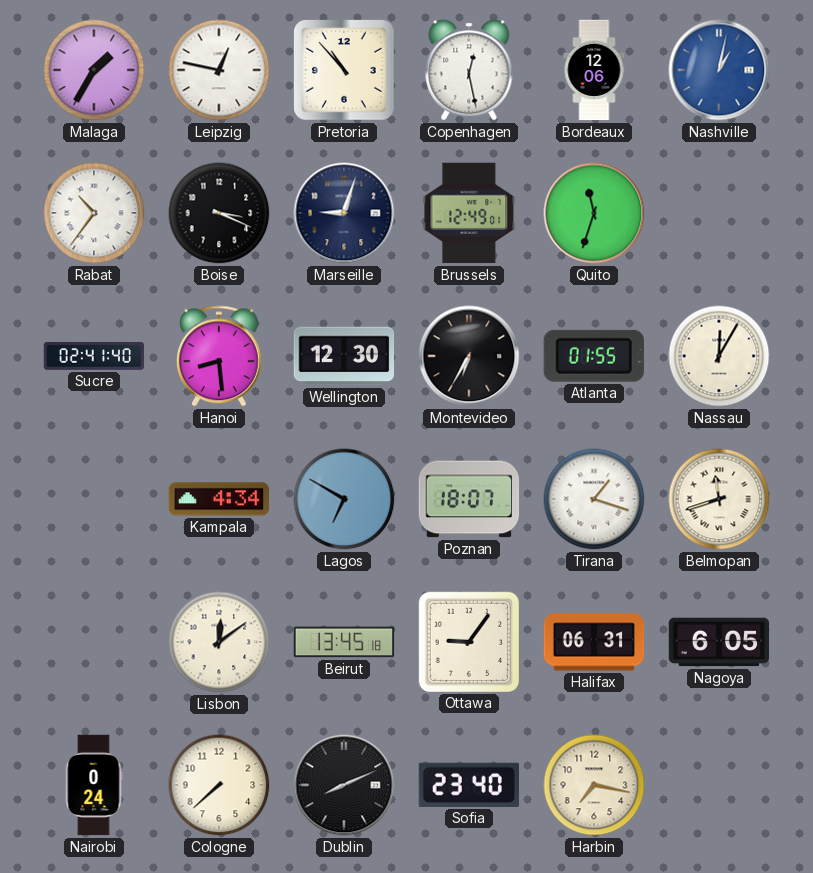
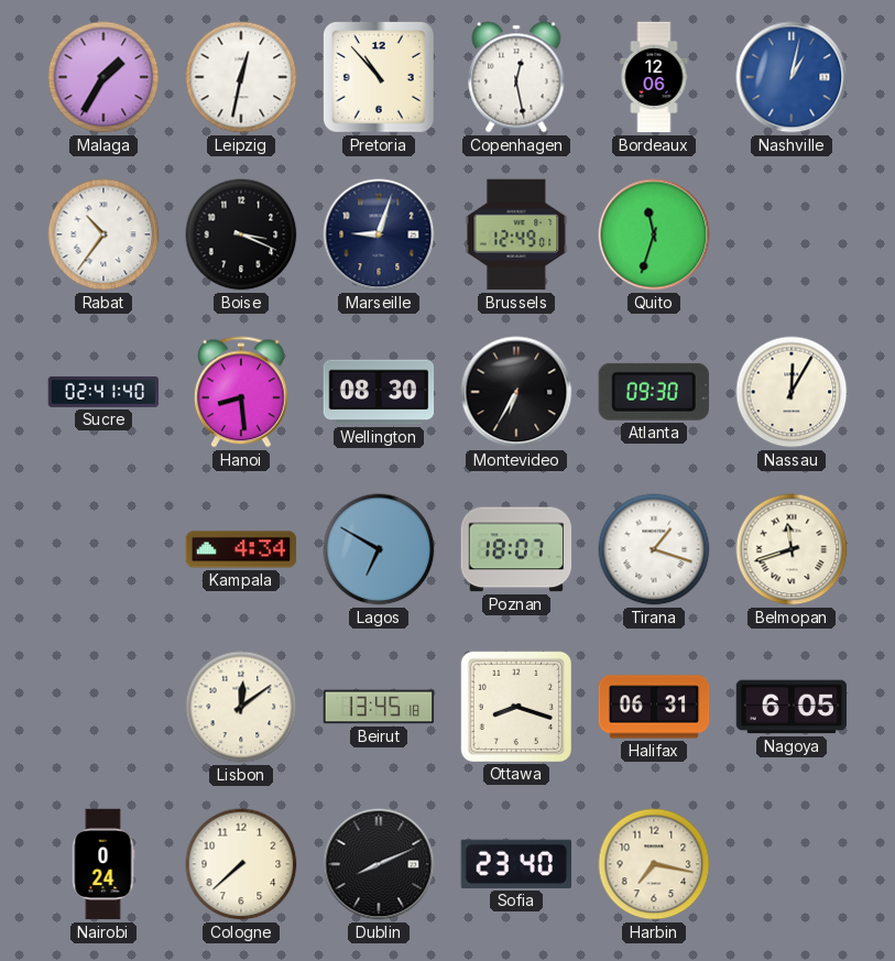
Leipzig: 12:47 -> 12:32
Wellington: 12:30 -> 08:30
Atlanta: 01:55 -> 09:30
Ottawa: 9:06 -> 8:18
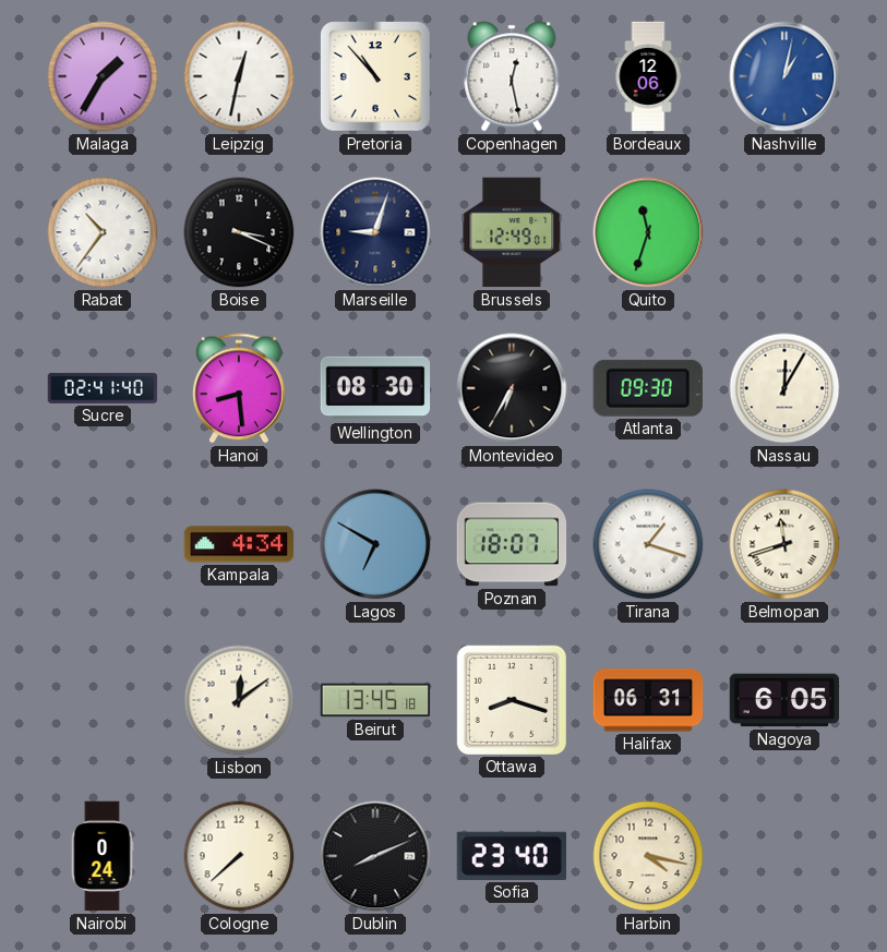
Harbin: 7:17 -> 4:17
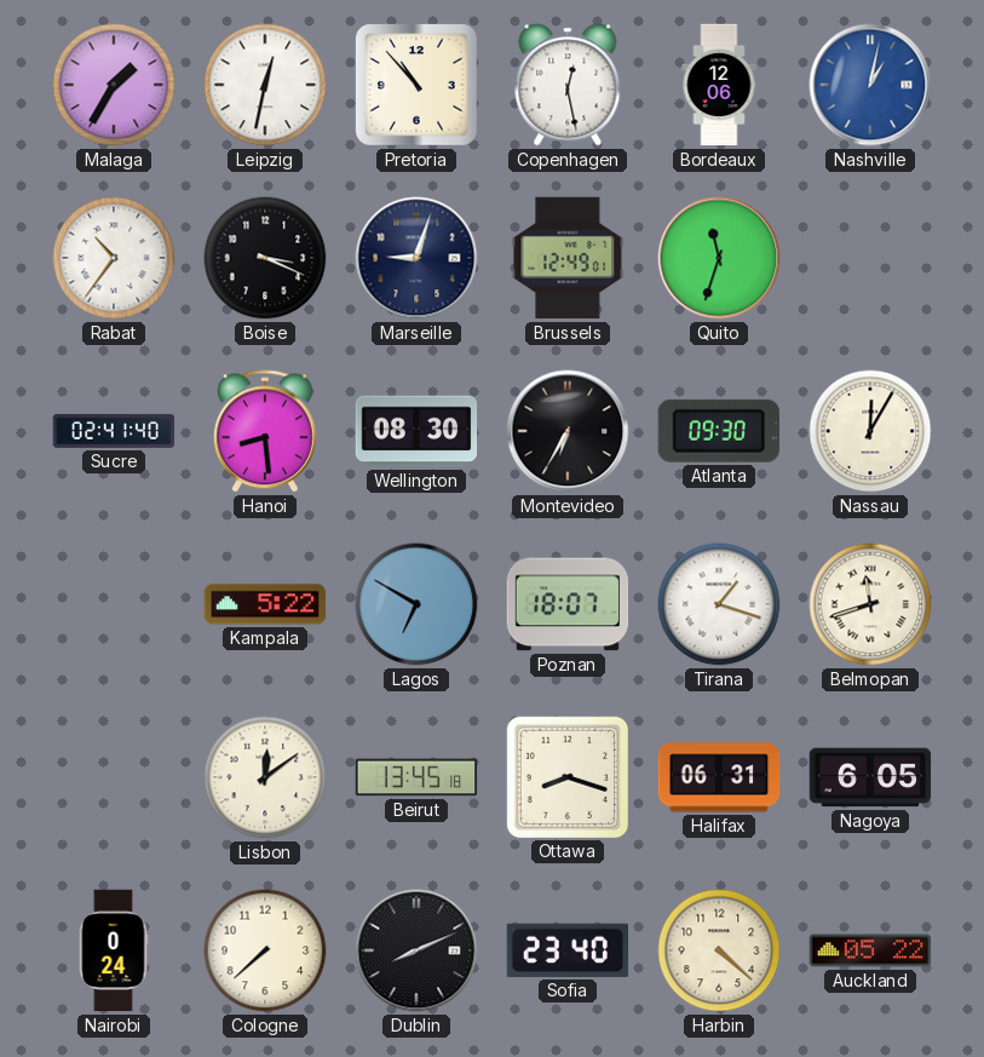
Kampala: 4:34 -> 5:22
Harbin: 4:17 -> 4:22
Auckland: none -> 05:22
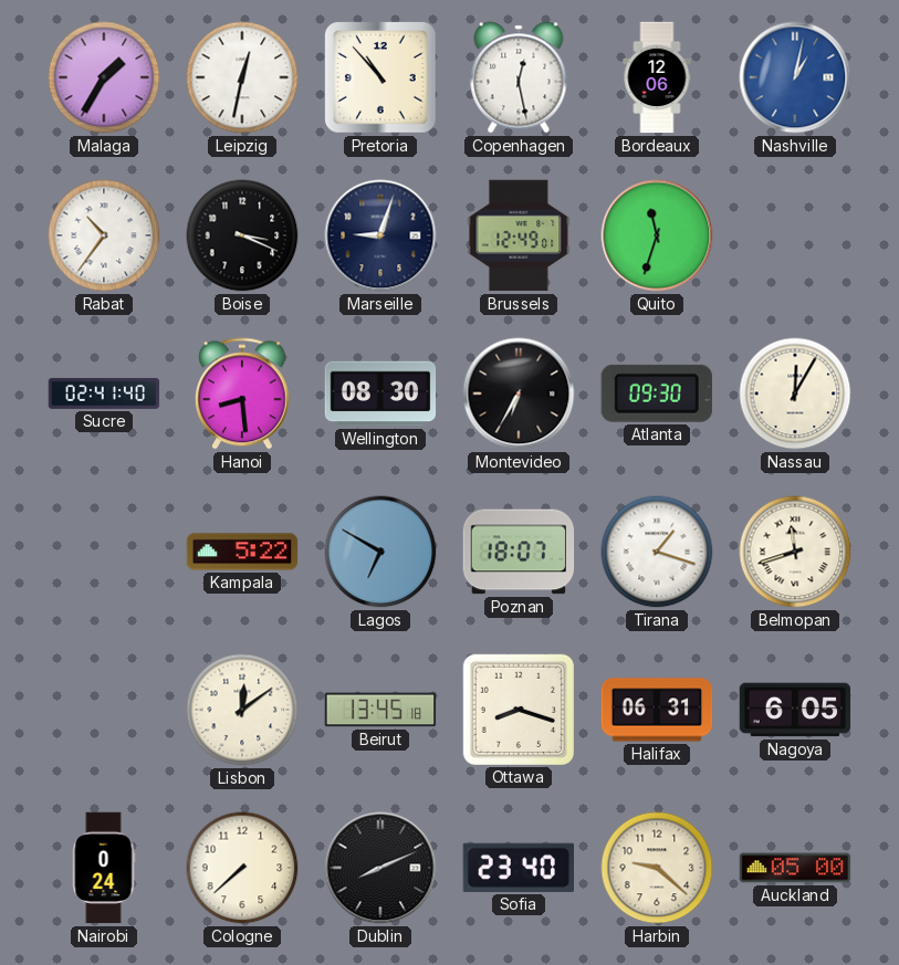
Harbin: 4:22 -> 9:22
Auckland: 05:22 -> 05:00
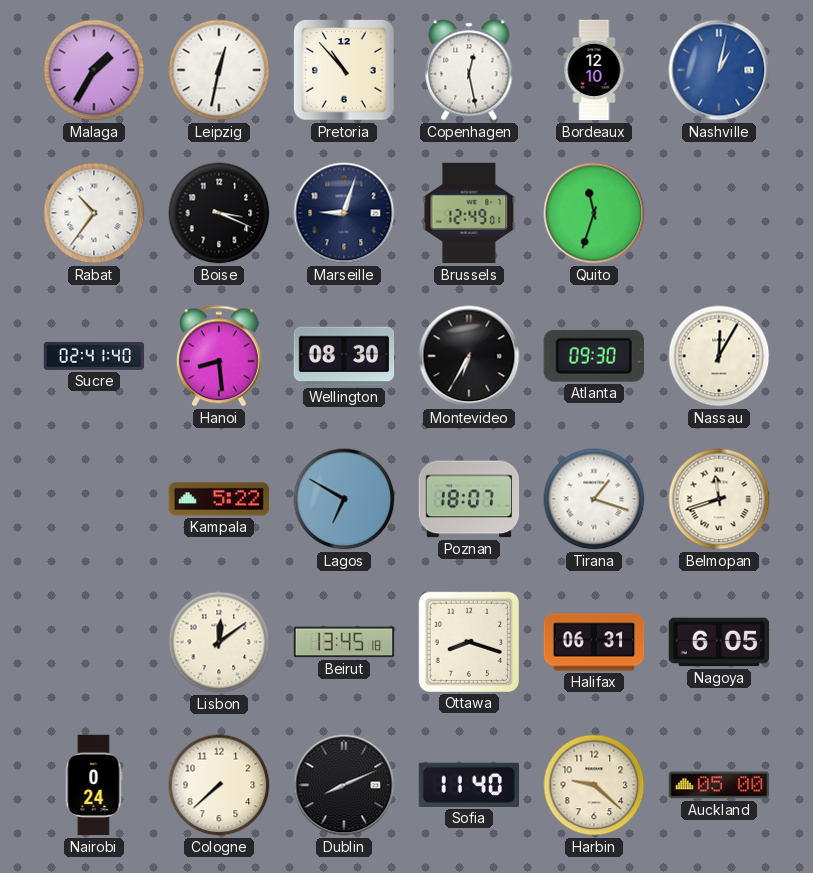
Bordeaux: 12:06 -> 12:10
Sofia: 23:40 -> 11:40
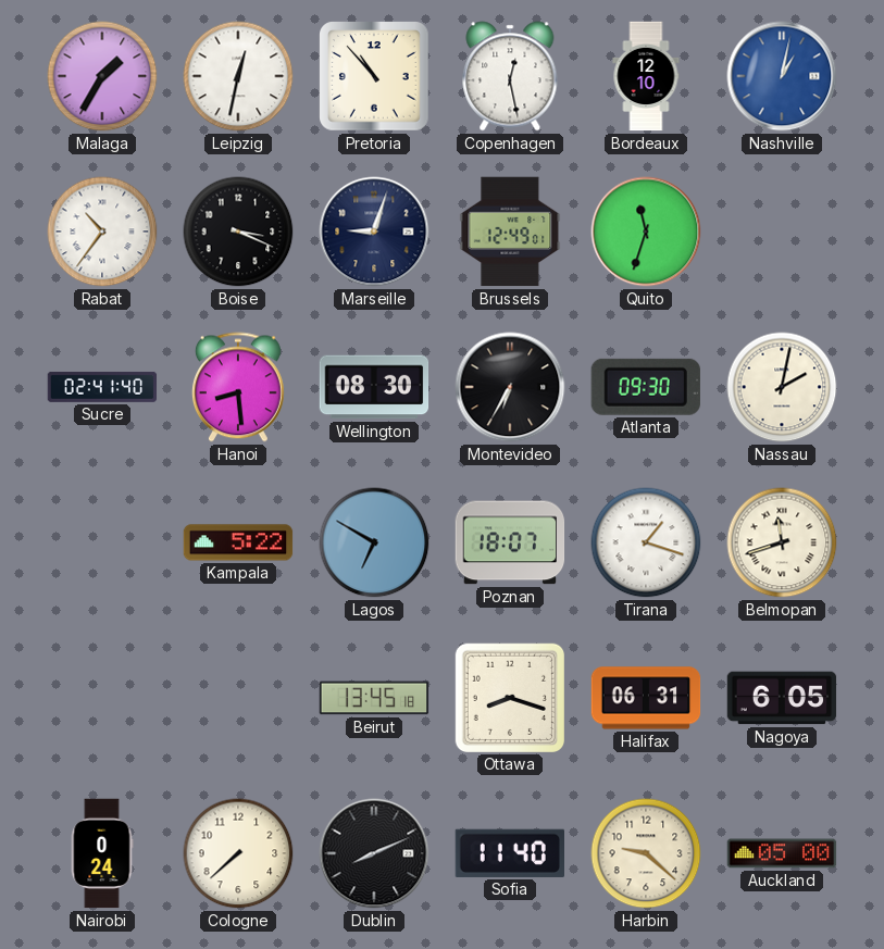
Nassau: 12:05 -> 2:02
Lisbon: 12:09 -> none
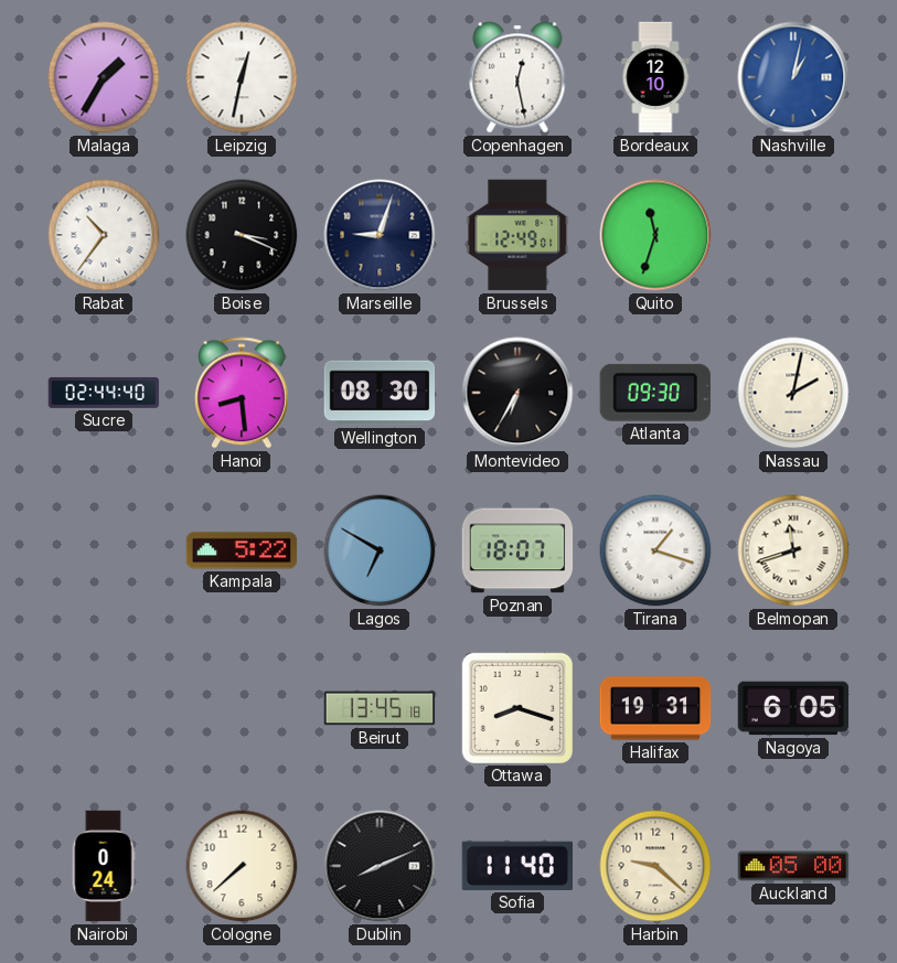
Pretoria: 10:53 -> none
Sucre: 02:41 -> 02:44
Halifax: 06:31 -> 19:31
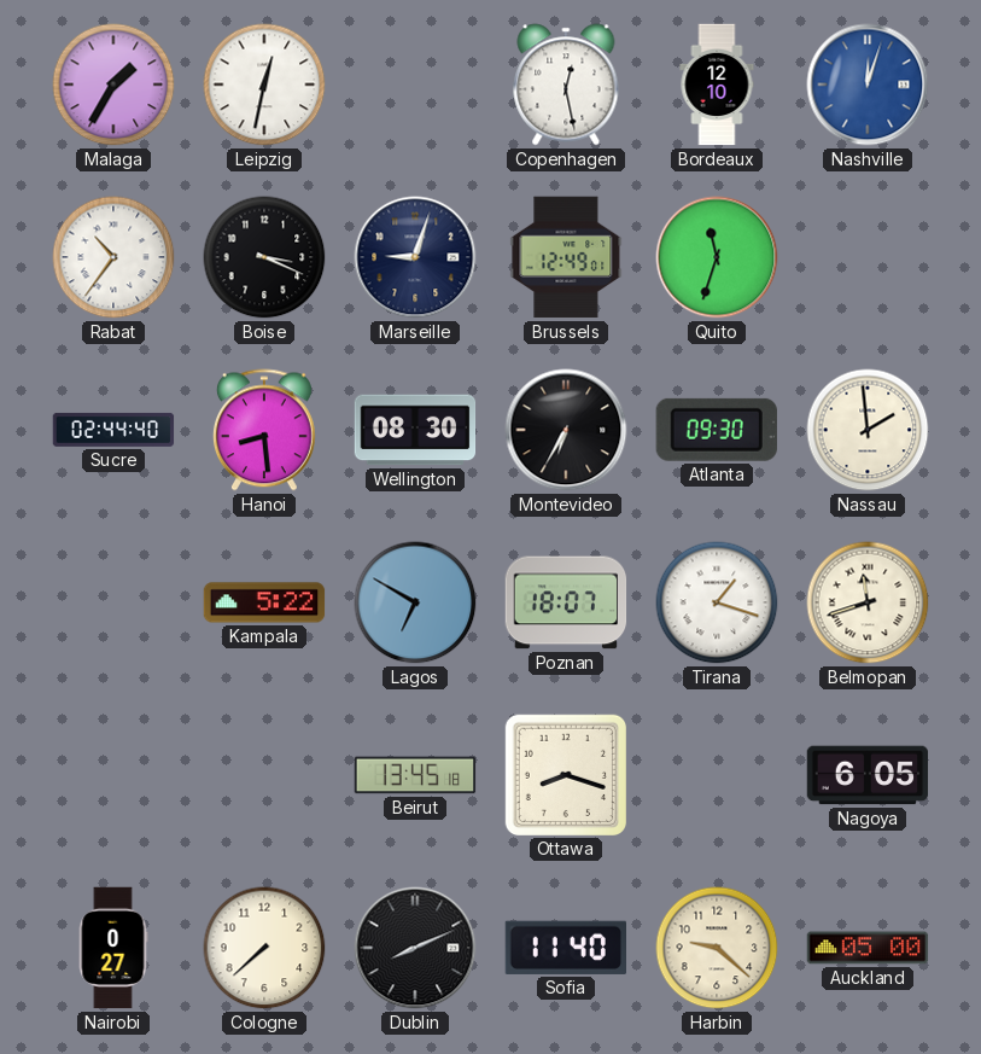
Nashville: 1:02 -> 12:03
Nassau: 2:02 -> 1:59
Halifax: 19:31 -> none
Nairobi: 0:24 -> 0:27
